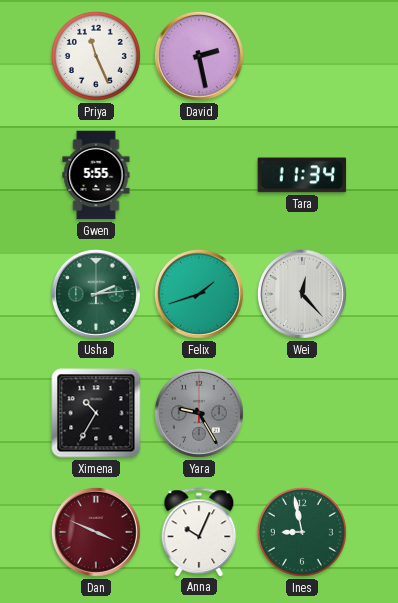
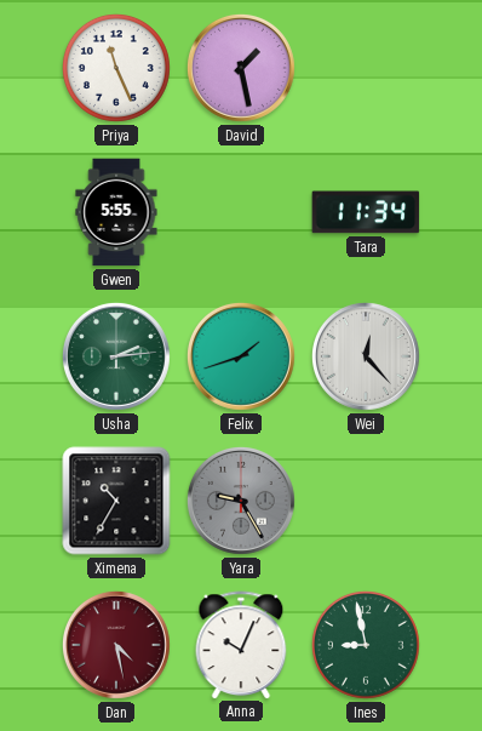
David: 2:28 -> 1:28
Dan: 3:49 -> 4:28
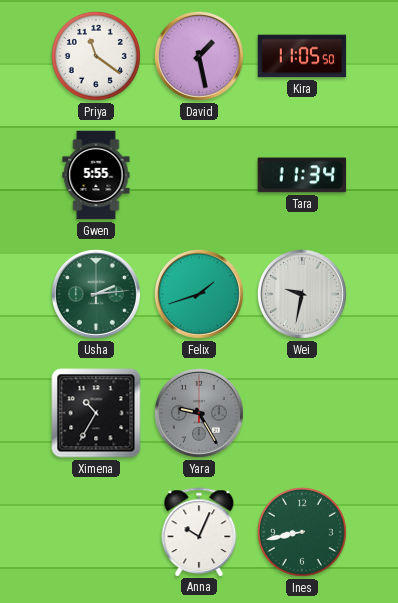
Priya: 11:26 -> 11:21
Kira: none -> 11:05
Wei: 12:23 -> 9:32
Dan: 4:28 -> none
Ines: 8:58 -> 8:43
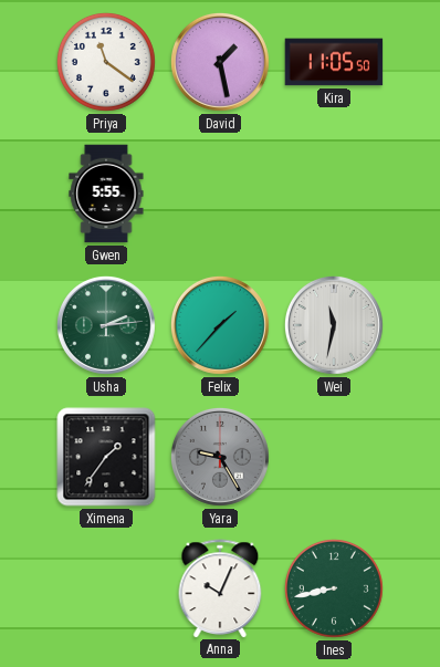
Tara: 11:34 -> none
Felix: 1:42 -> 1:37
Wei: 9:32 -> 11:32
Ximena: 10:35 -> 1:36
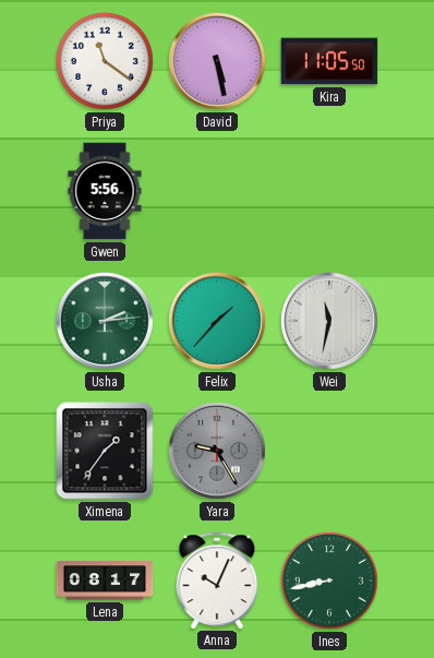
David: 1:28 -> 5:28
Gwen: 5:55 -> 5:56
Lena: none -> 08:17
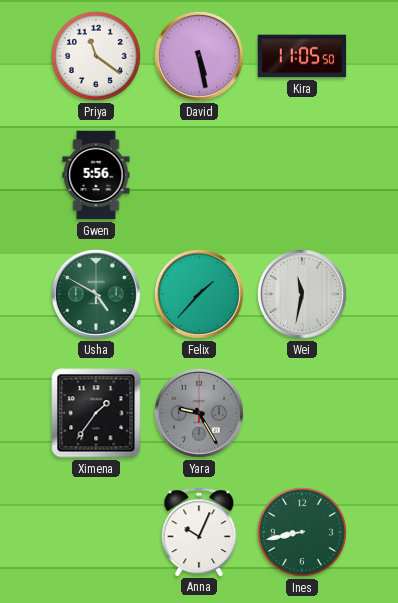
Usha: 2:14 -> 4:50
Lena: 08:17 -> none
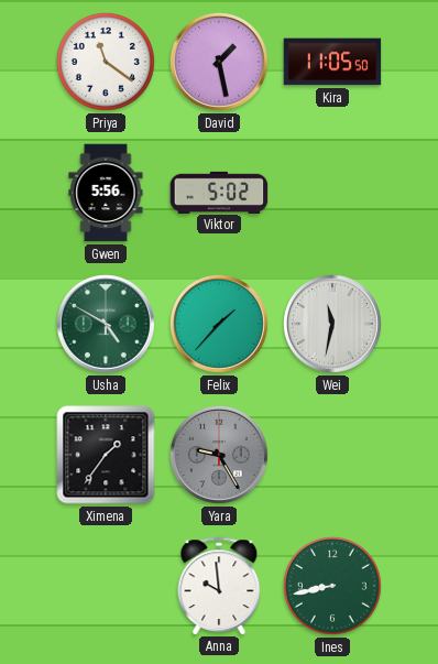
David: 5:28 -> 1:28
Viktor: none -> 5:02
Anna: 10:04 -> 9:59
